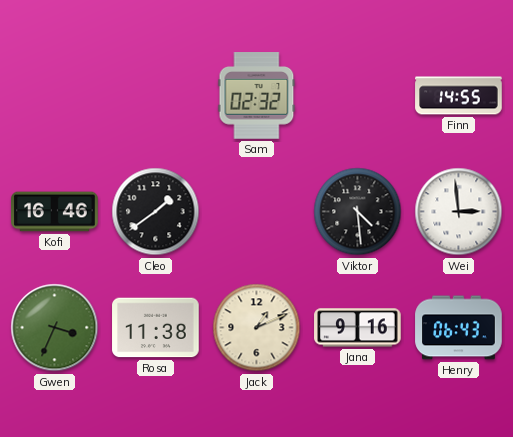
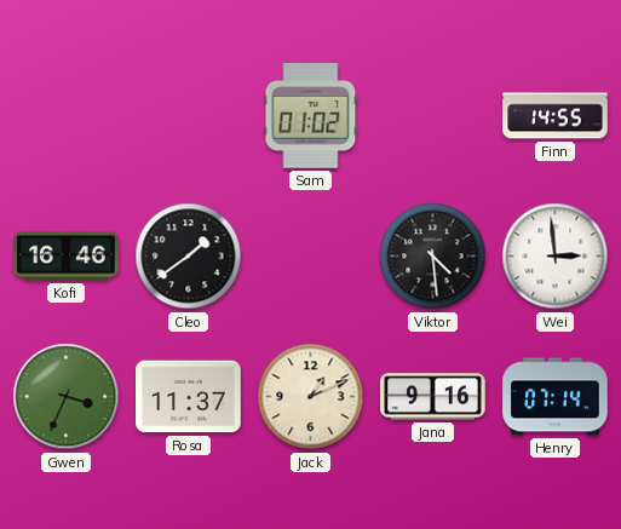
Sam: 02:32 -> 01:02
Rosa: 11:38 -> 11:37
Henry: 06:43 -> 07:14
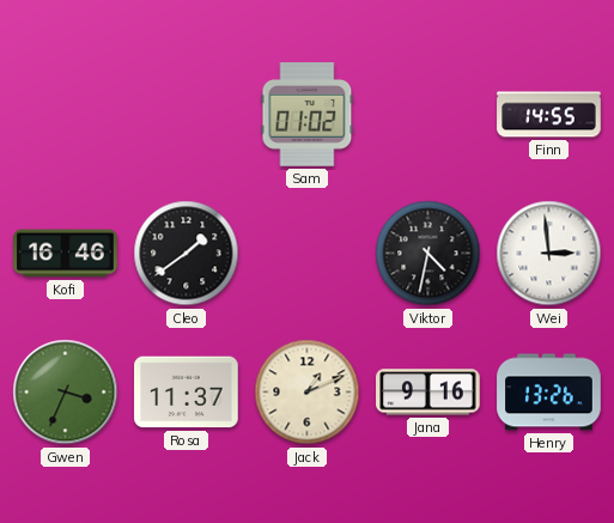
Viktor: 4:29 -> 4:32
Henry: 07:14 -> 13:26
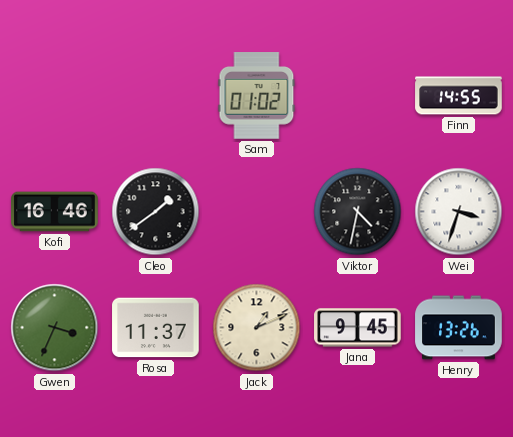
Wei: 2:59 -> 3:33
Jana: 9:16 -> 9:45
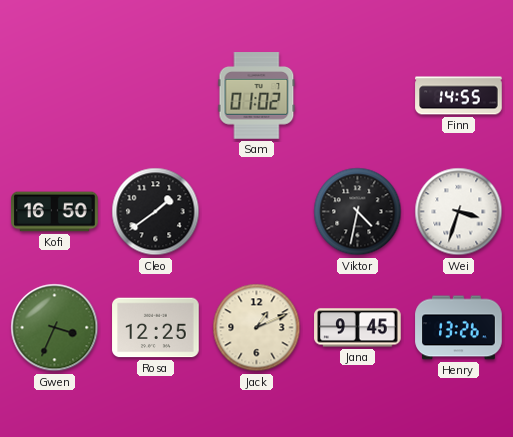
Kofi: 16:46 -> 16:50
Rosa: 11:37 -> 12:25
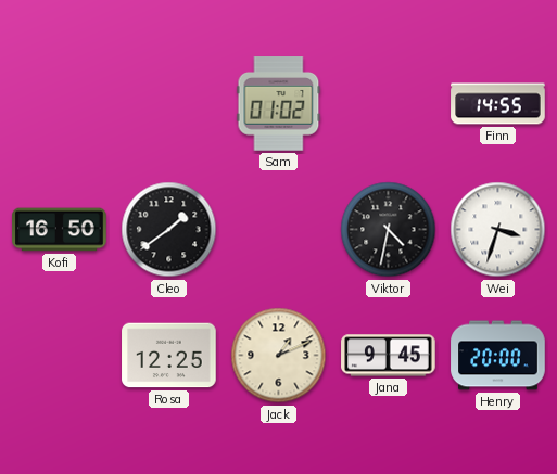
Gwen: 3:34 -> none
Henry: 13:26 -> 20:00
